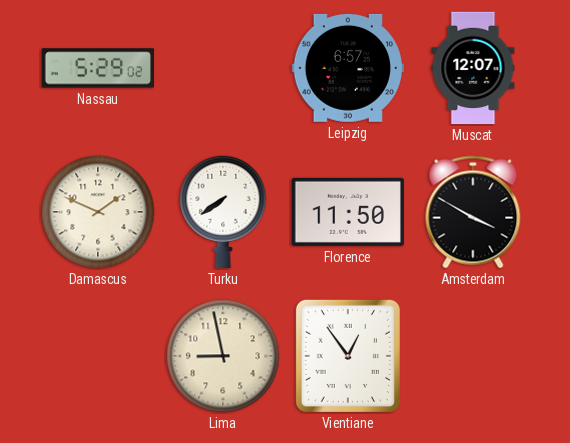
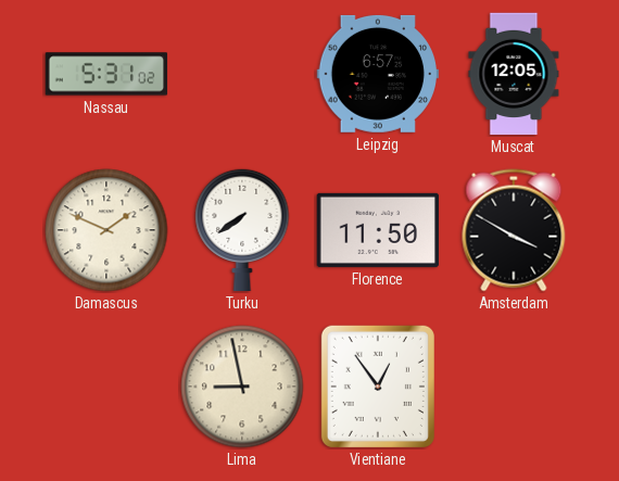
Nassau: 5:29 -> 5:31
Muscat: 12:07 -> 12:05
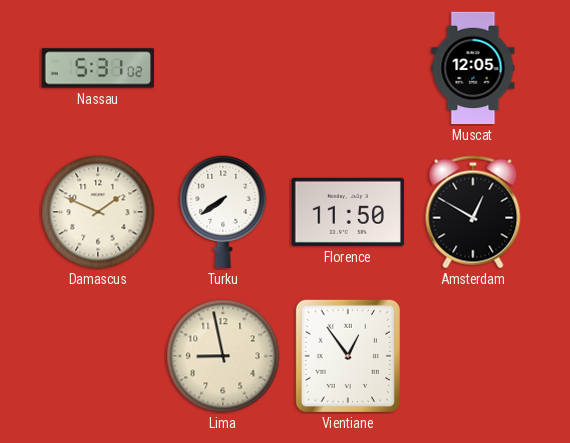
Leipzig: 6:57 -> none
Amsterdam: 3:50 -> 12:50
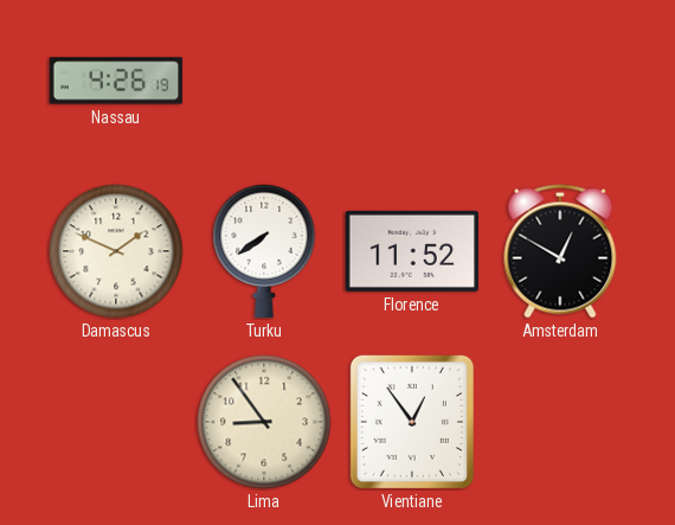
Nassau: 5:31 -> 4:26
Muscat: 12:05 -> none
Florence: 11:50 -> 11:52
Lima: 8:58 -> 8:54
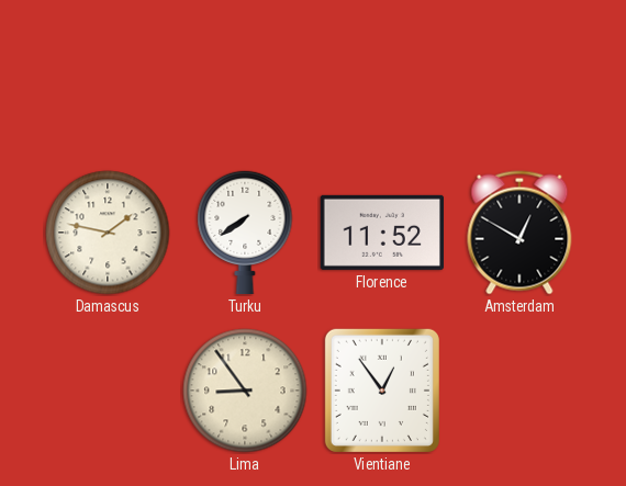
Nassau: 4:26 -> none
Damascus: 1:49 -> 1:47
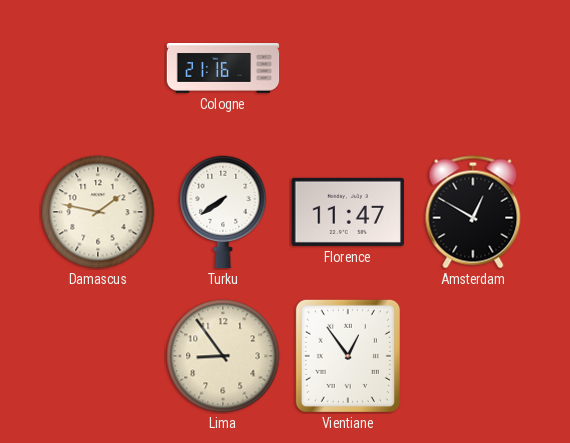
Cologne: none -> 21:16
Florence: 11:52 -> 11:47
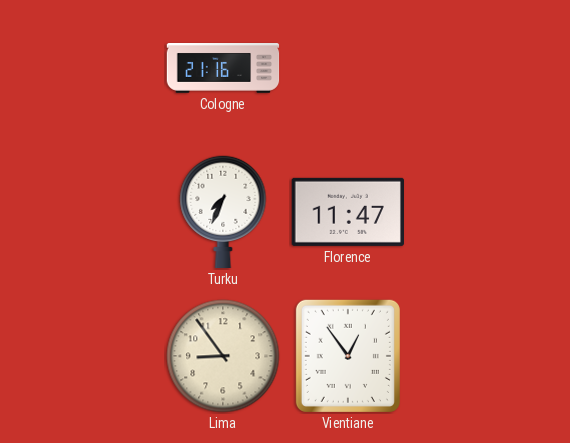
Damascus: 1:47 -> none
Turku: 7:39 -> 7:34
Amsterdam: 12:50 -> none
